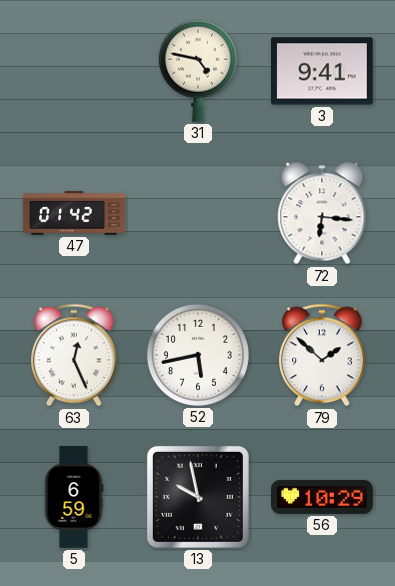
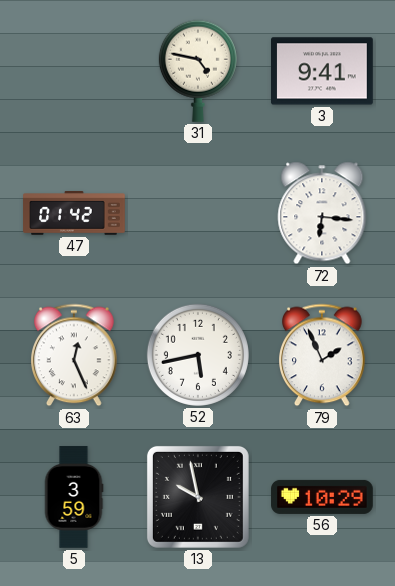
79: 1:52 -> 1:56
5: 6:59 -> 3:59
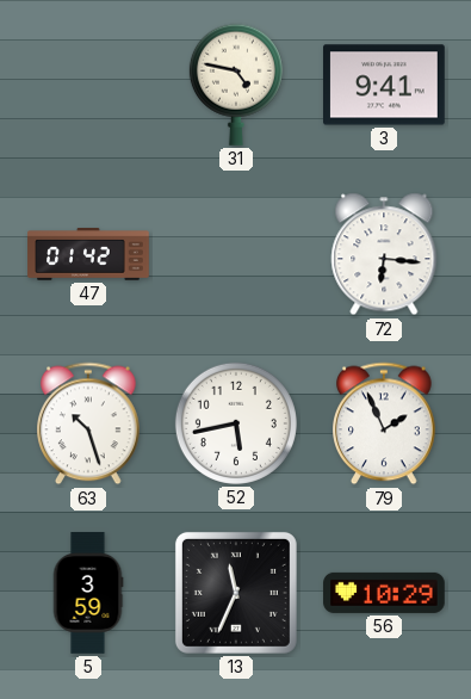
63: 12:26 -> 10:27
13: 9:58 -> 11:34
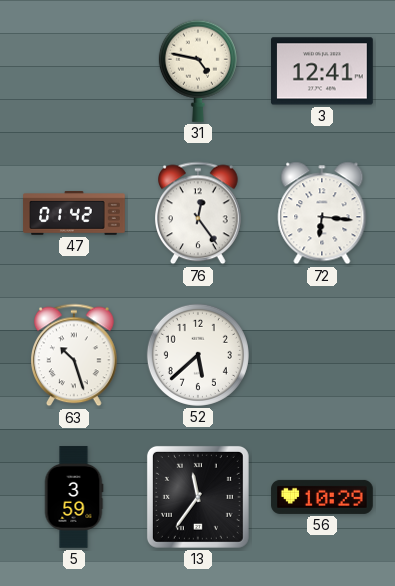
3: 9:41 -> 12:41
76: none -> 12:24
52: 5:43 -> 5:38
79: 1:56 -> none
13: 11:34 -> 11:36
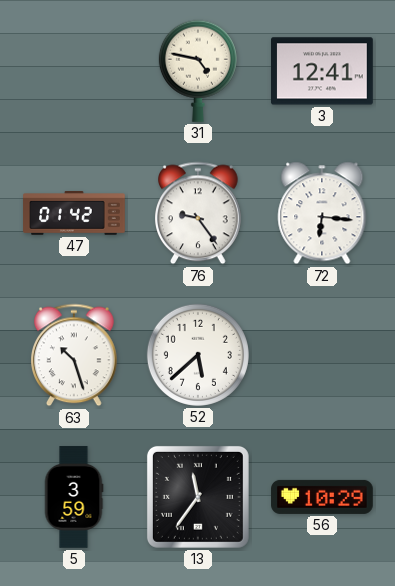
76: 12:24 -> 9:24
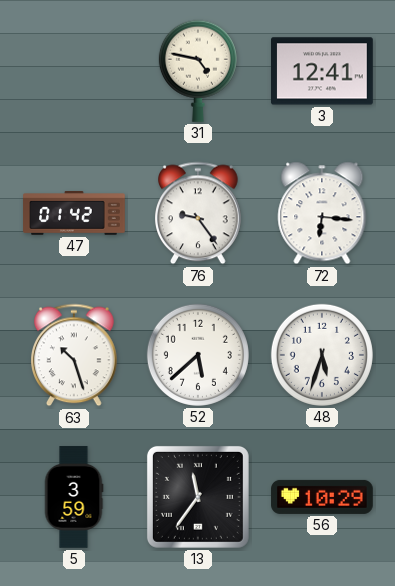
48: none -> 5:33
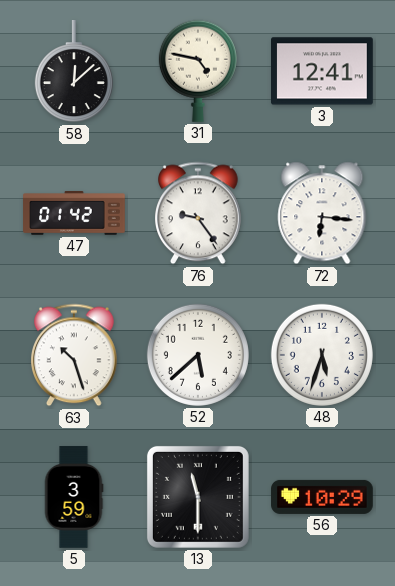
58: none -> 12:08
13: 11:36 -> 11:30
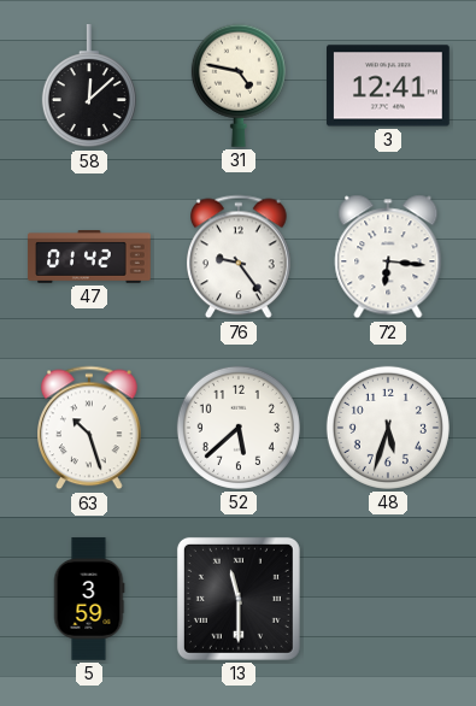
56: 10:29 -> none
